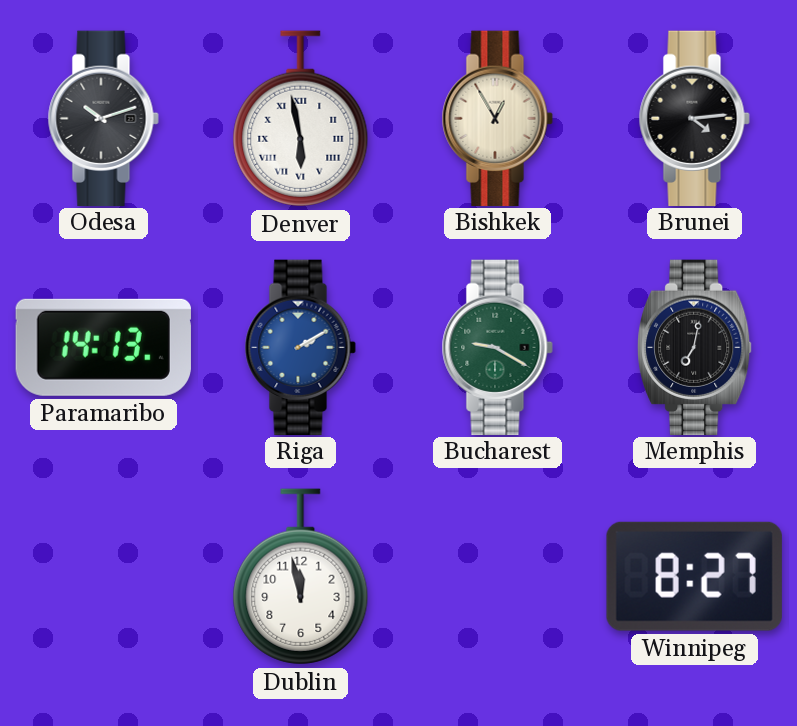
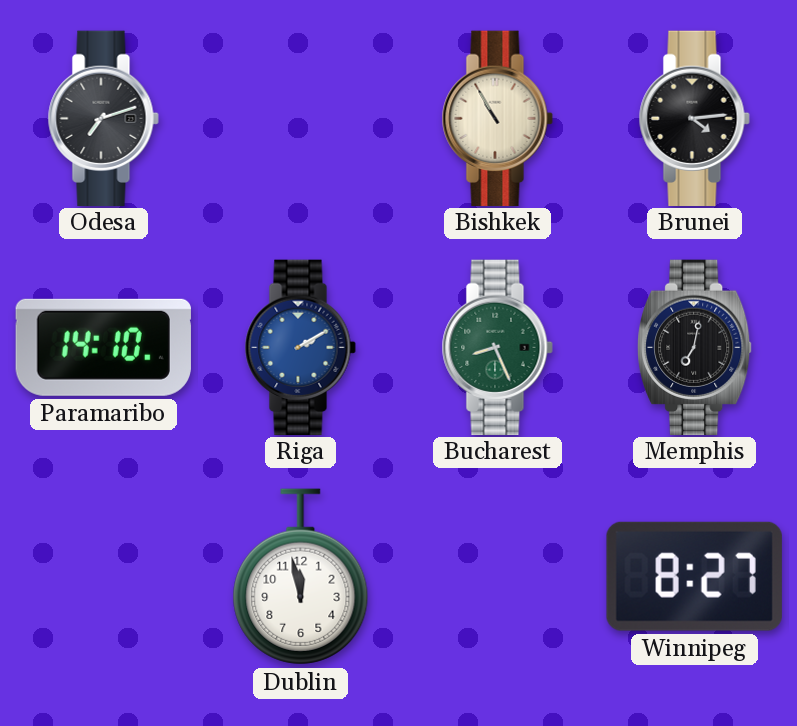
Odesa: 10:12 -> 7:12
Denver: 5:58 -> none
Bishkek: 12:55 -> 10:55
Paramaribo: 14:13 -> 14:10
Bucharest: 9:20 -> 8:26
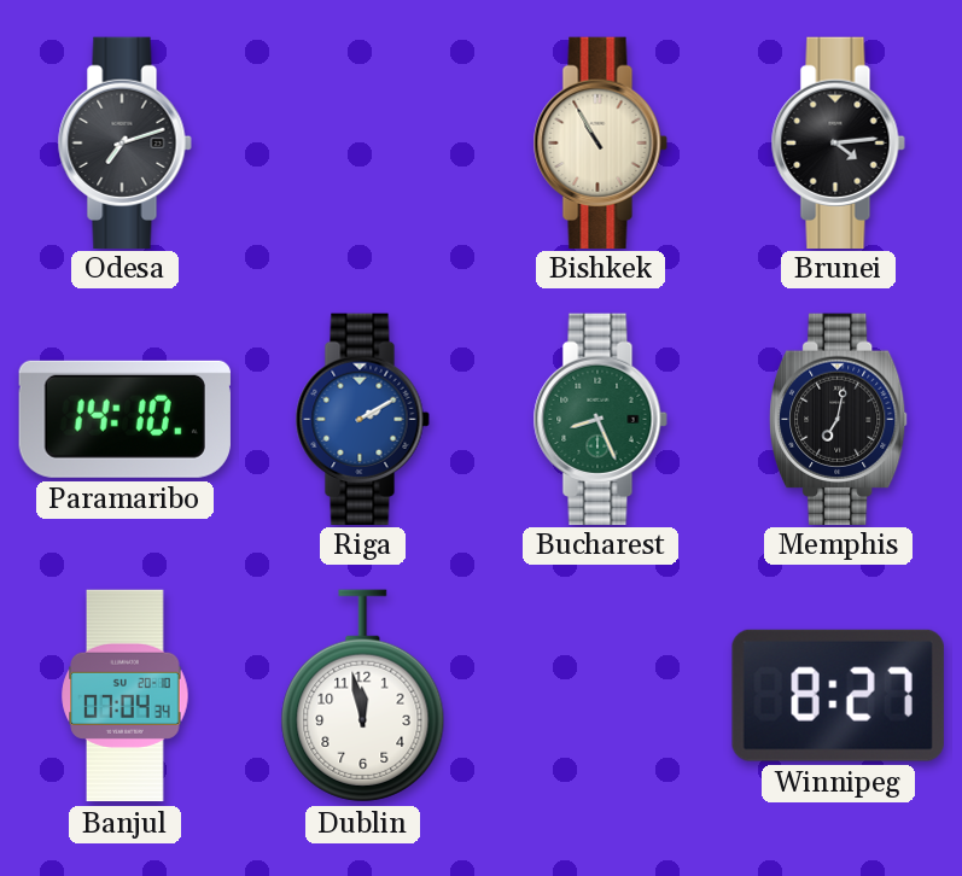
Banjul: none -> 07:04
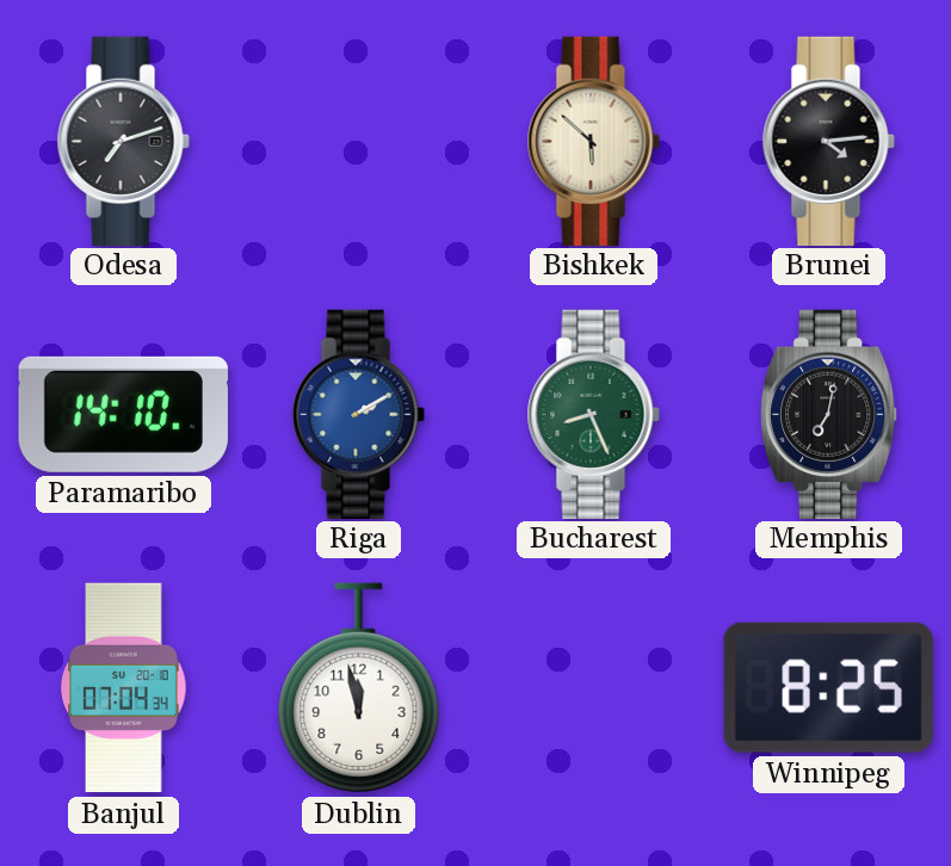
Bishkek: 10:55 -> 5:52
Winnipeg: 8:27 -> 8:25
